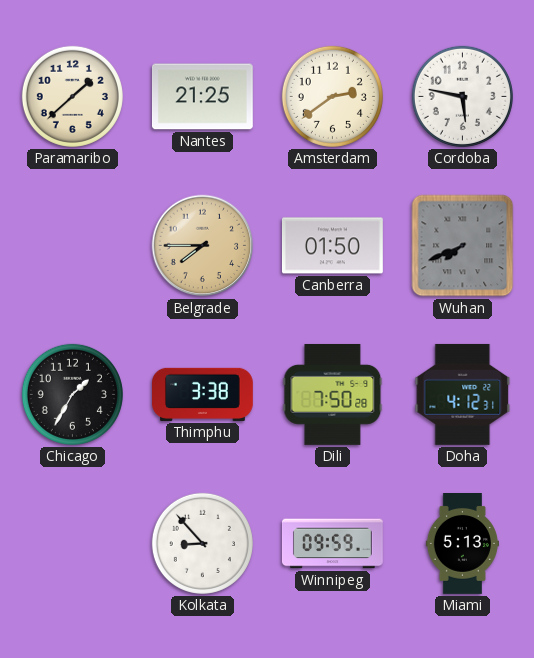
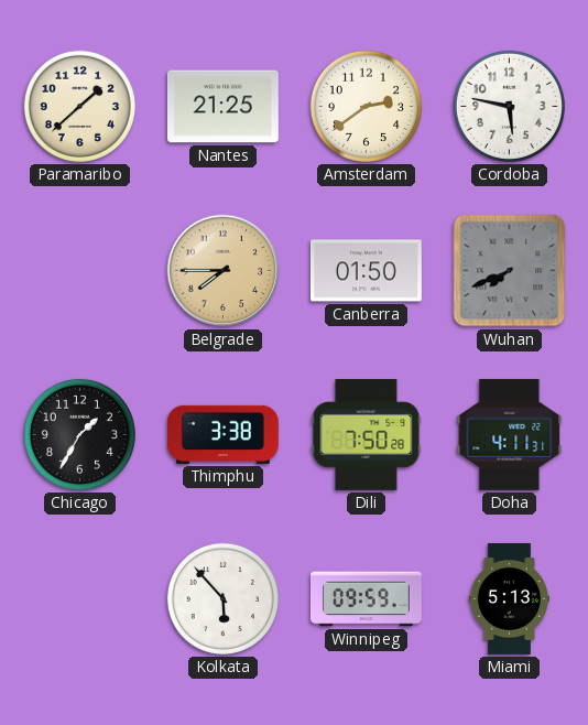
Doha: 4:12 -> 4:11
Kolkata: 8:53 -> 5:53
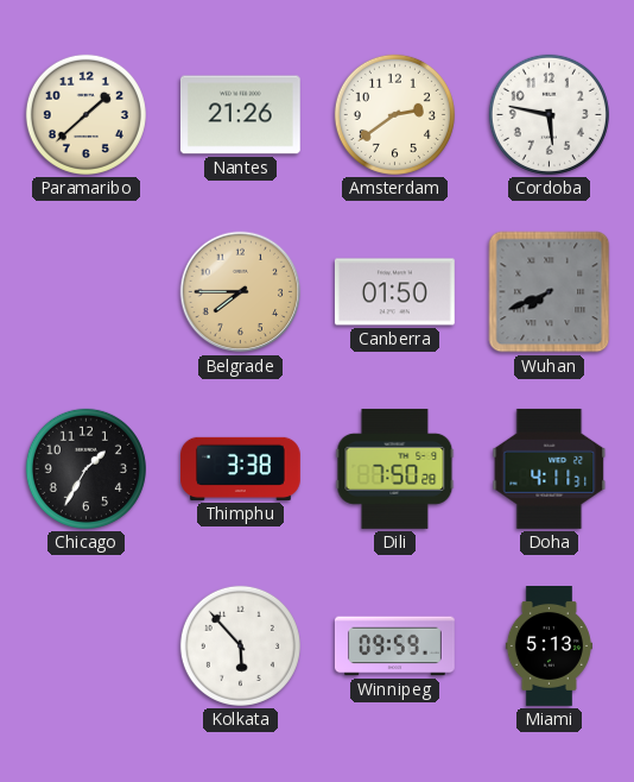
Nantes: 21:25 -> 21:26
